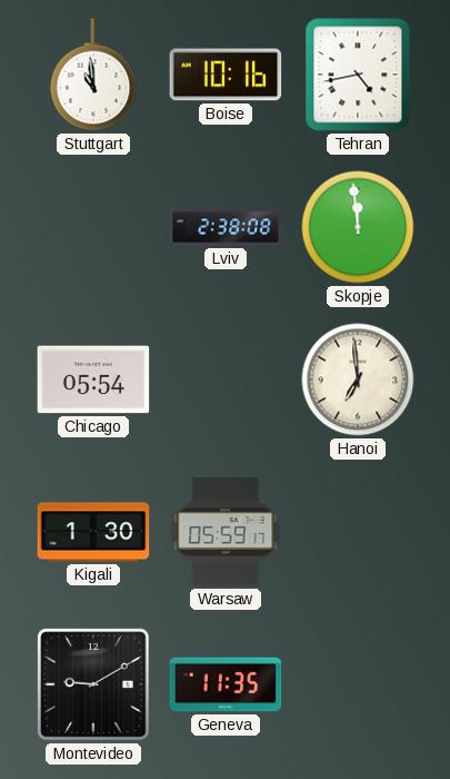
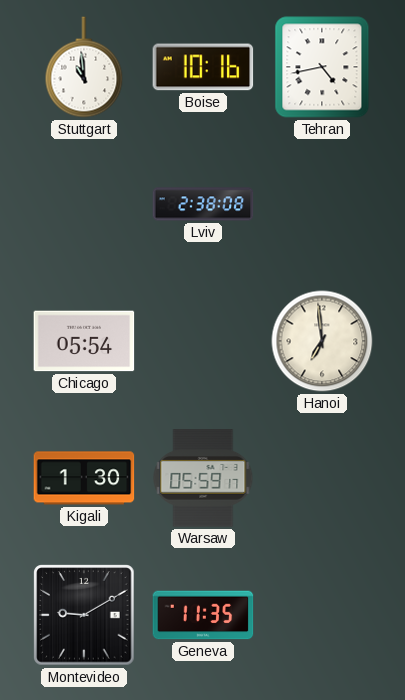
Skopje: 11:59 -> none
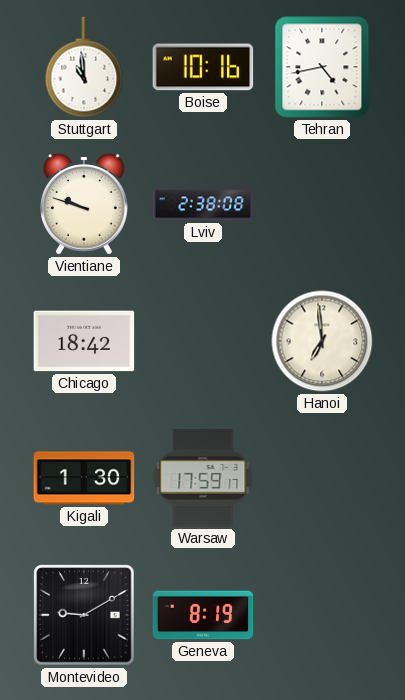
Vientiane: none -> 9:48
Chicago: 05:54 -> 18:42
Warsaw: 05:59 -> 17:59
Geneva: 11:35 -> 8:19
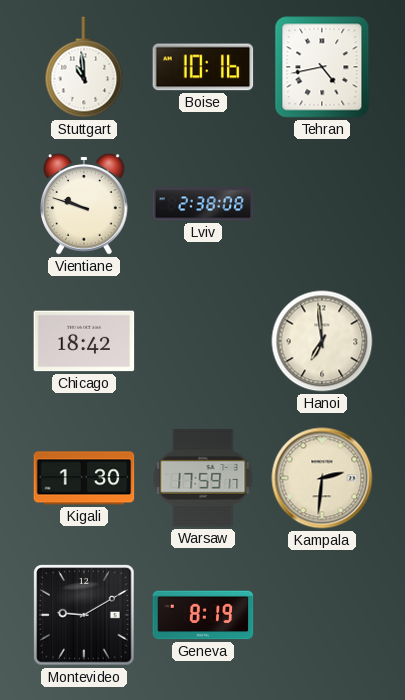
Kampala: none -> 2:31
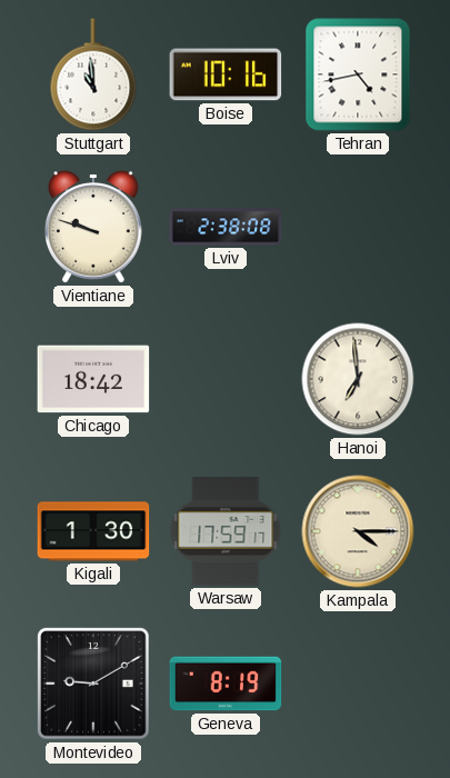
Kampala: 2:31 -> 4:15
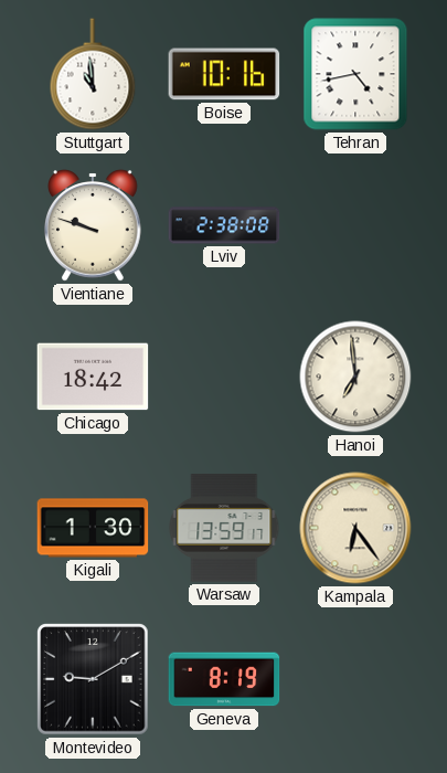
Warsaw: 17:59 -> 13:59
Kampala: 4:15 -> 6:24
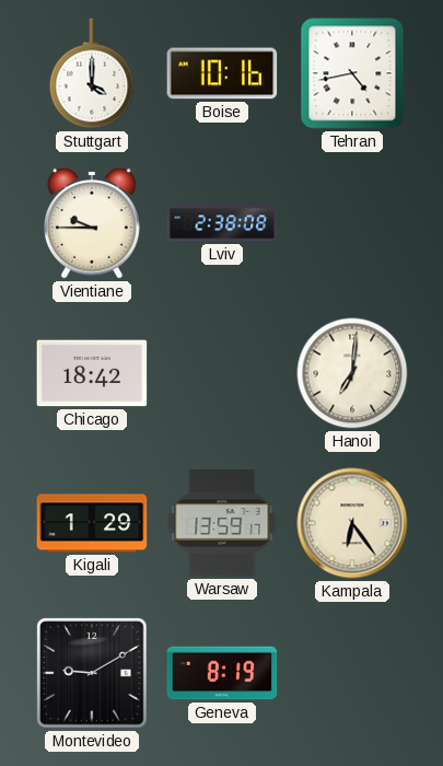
Stuttgart: 10:59 -> 4:00
Vientiane: 9:48 -> 9:45
Hanoi: 6:59 -> 7:01
Kigali: 1:30 -> 1:29
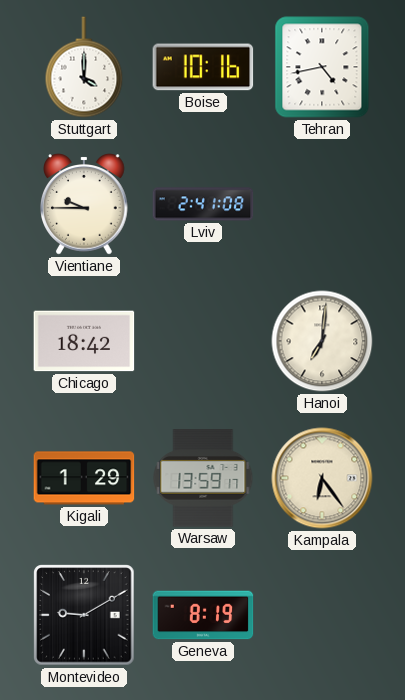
Lviv: 2:38 -> 2:41
